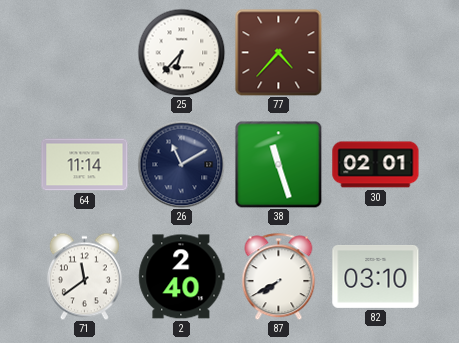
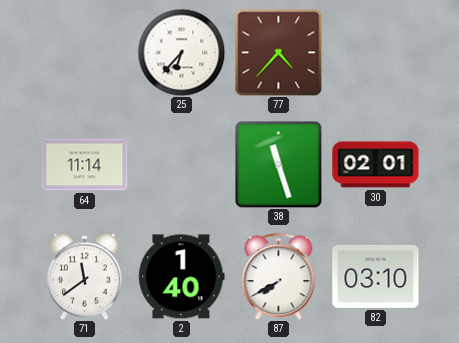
26: 11:10 -> none
2: 2:40 -> 1:40
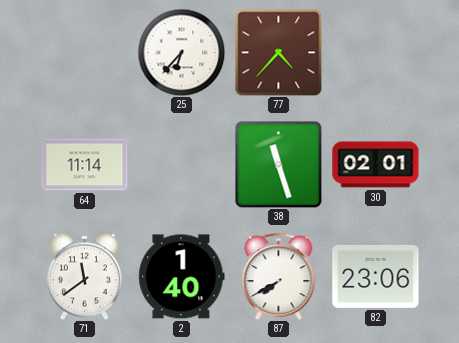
82: 03:10 -> 23:06
